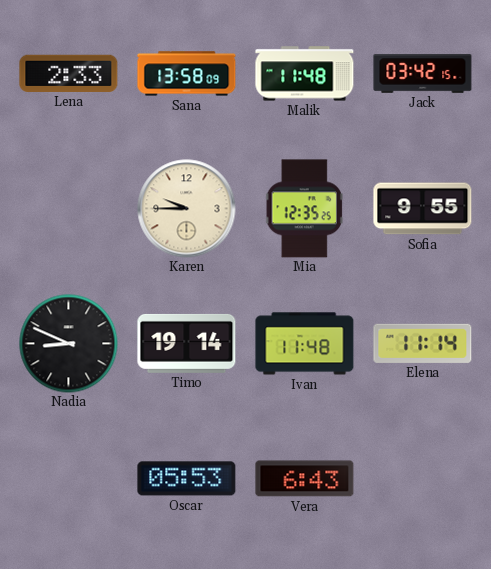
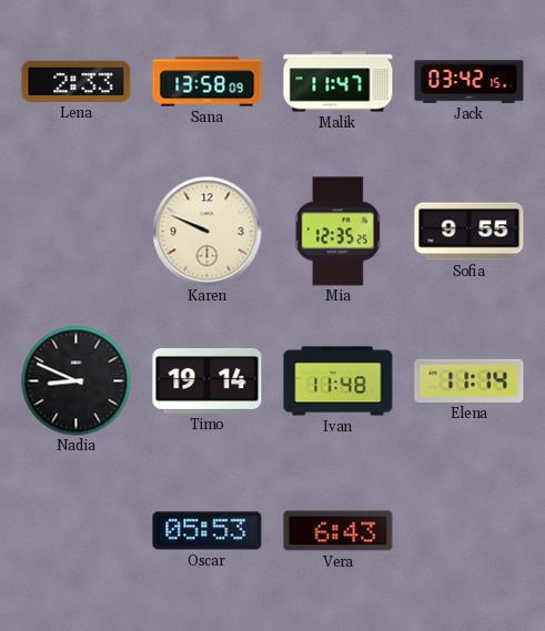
Malik: 11:48 -> 11:47
Karen: 9:45 -> 9:49
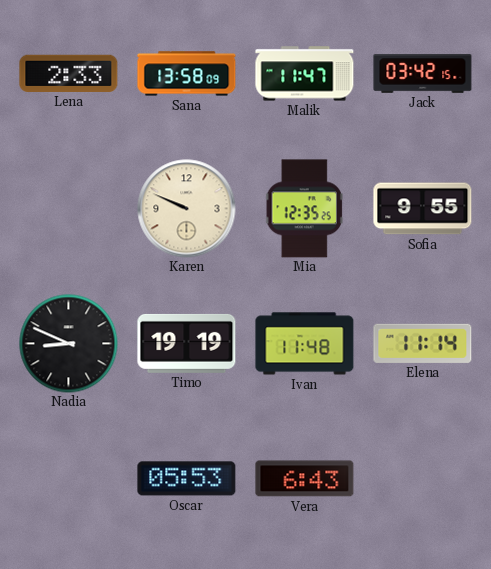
Timo: 19:14 -> 19:19
